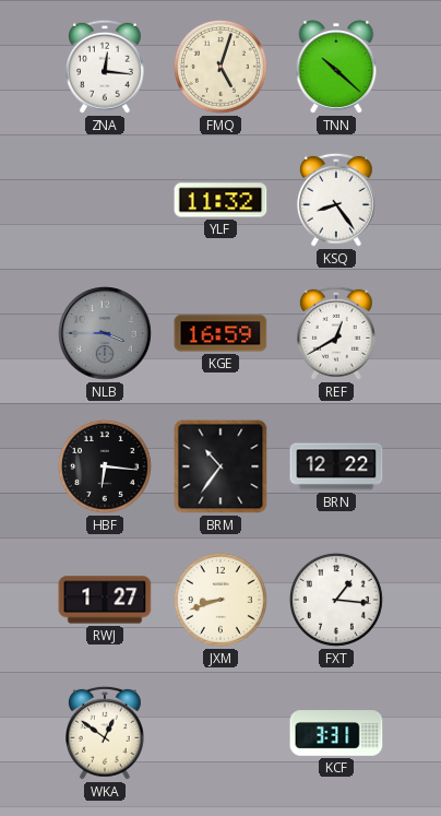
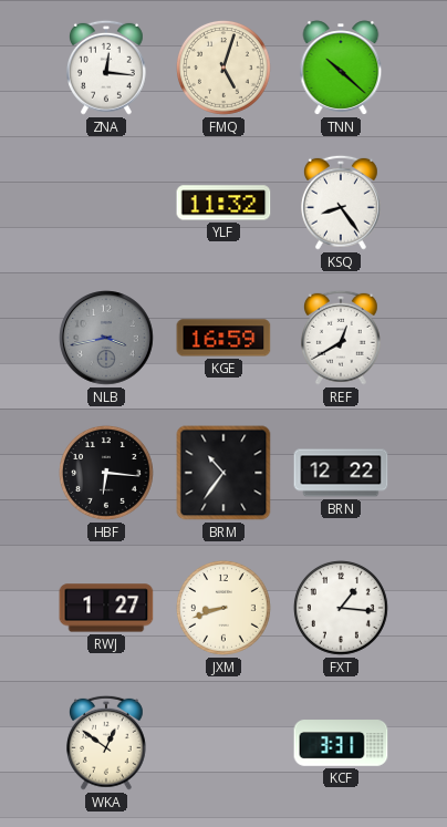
NLB: 3:45 -> 3:43
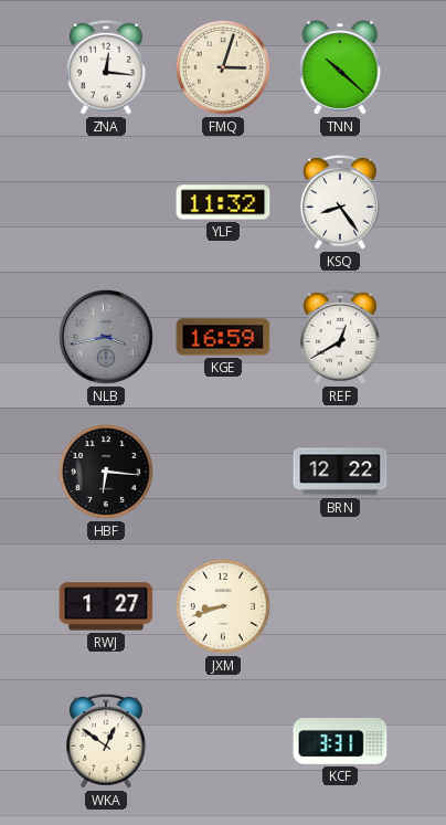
FMQ: 5:03 -> 3:03
BRM: 10:36 -> none
FXT: 1:16 -> none
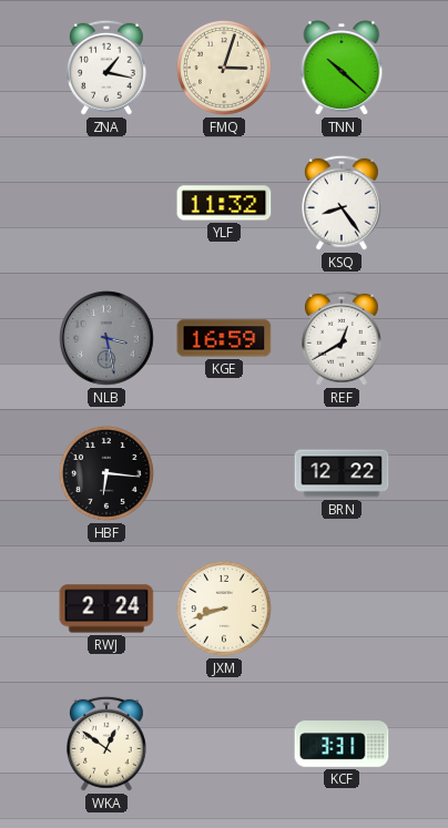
ZNA: 12:16 -> 1:17
NLB: 3:43 -> 3:28
RWJ: 1:27 -> 2:24
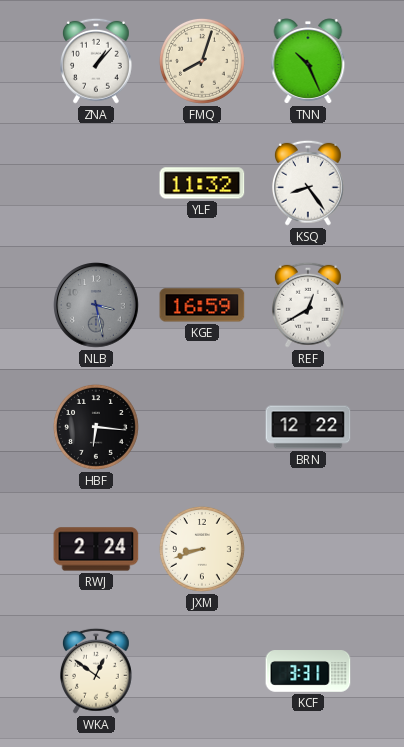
ZNA: 1:17 -> 1:07
FMQ: 3:03 -> 8:03
TNN: 10:22 -> 10:26
